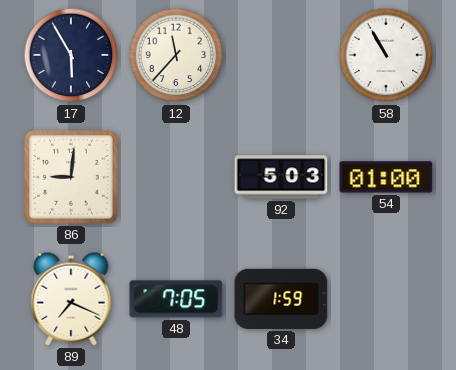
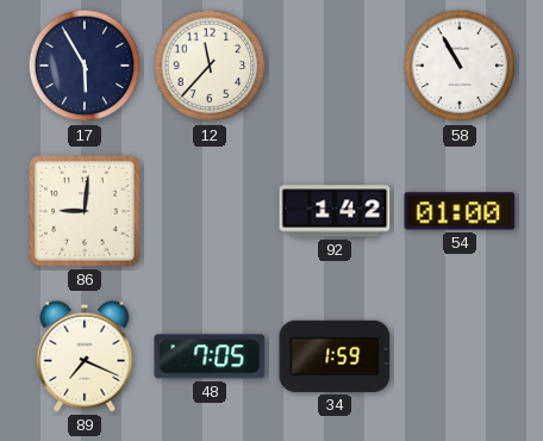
92: 5:03 -> 1:42
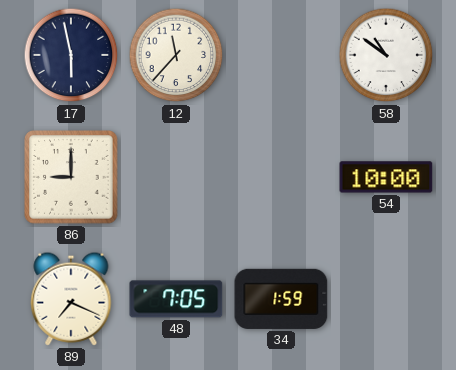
17: 5:55 -> 5:58
58: 10:55 -> 10:51
86: 9:01 -> 9:00
92: 1:42 -> none
54: 01:00 -> 10:00
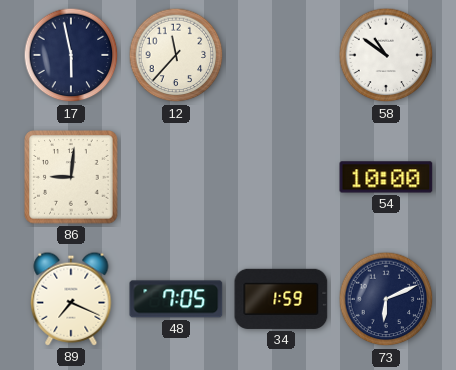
86: 9:00 -> 9:01
73: none -> 6:11
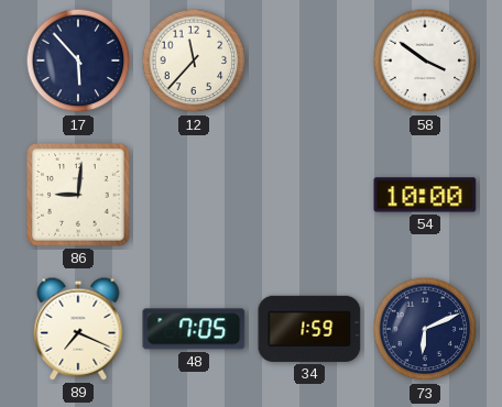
17: 5:58 -> 5:53
58: 10:51 -> 3:51
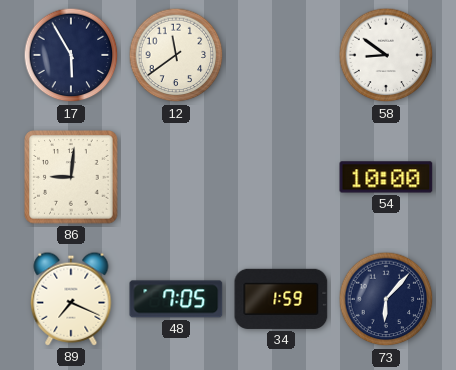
17: 5:53 -> 5:55
12: 11:37 -> 11:39
58: 3:51 -> 8:51
73: 6:11 -> 6:07
